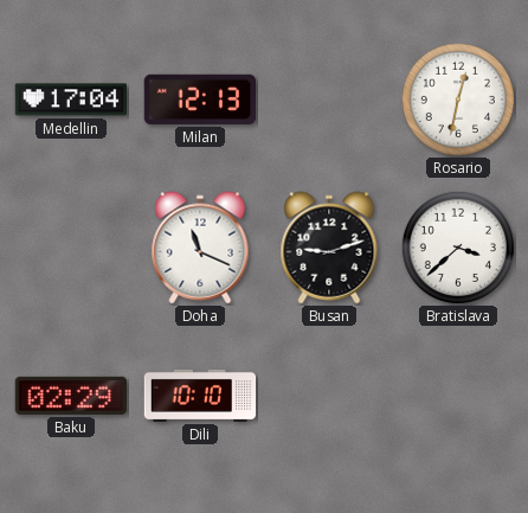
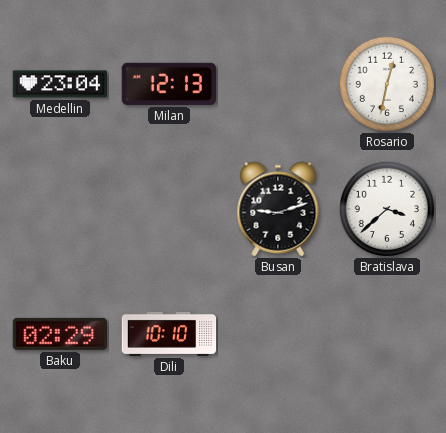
Medellin: 17:04 -> 23:04
Doha: 11:19 -> none
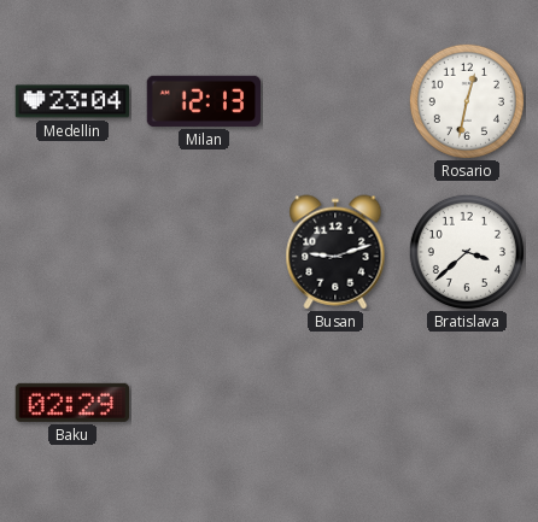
Dili: 10:10 -> none
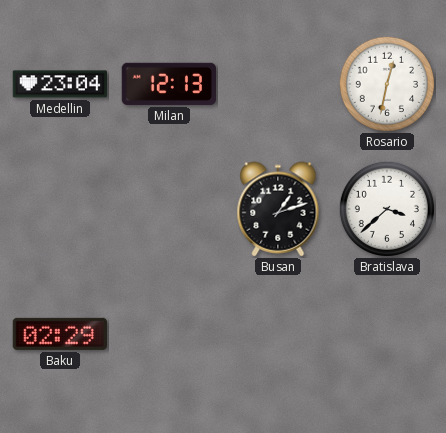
Busan: 9:12 -> 1:12
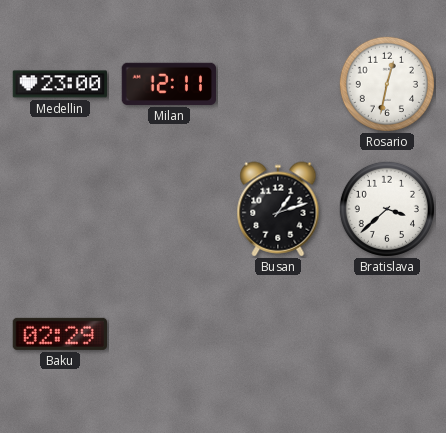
Medellin: 23:04 -> 23:00
Milan: 12:13 -> 12:11
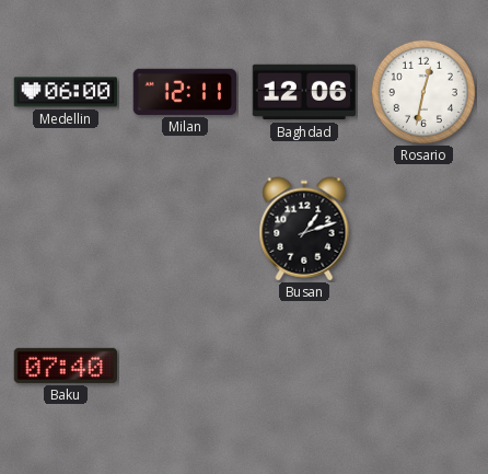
Medellin: 23:00 -> 06:00
Baghdad: none -> 12:06
Bratislava: 3:38 -> none
Baku: 02:29 -> 07:40
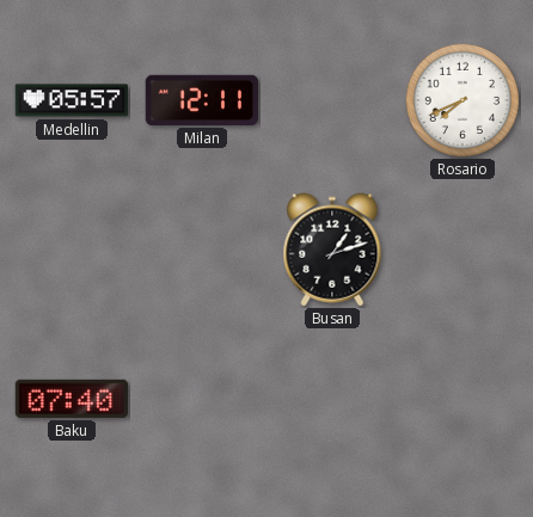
Medellin: 06:00 -> 05:57
Baghdad: 12:06 -> none
Rosario: 12:32 -> 7:41
